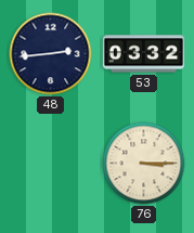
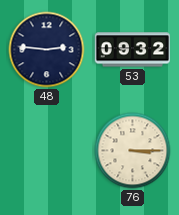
48: 2:44 -> 2:46
53: 03:32 -> 09:32
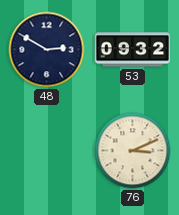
48: 2:46 -> 2:50
76: 3:15 -> 3:11
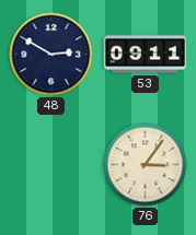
53: 09:32 -> 09:11
76: 3:11 -> 3:06
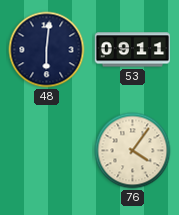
48: 2:50 -> 6:01
76: 3:06 -> 4:06
